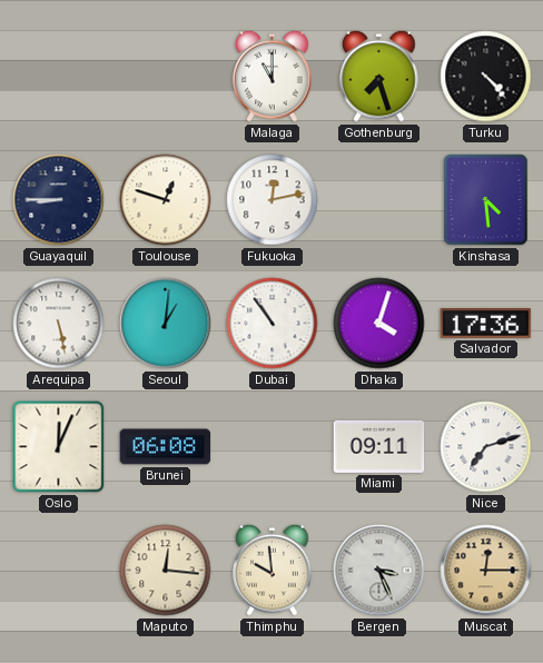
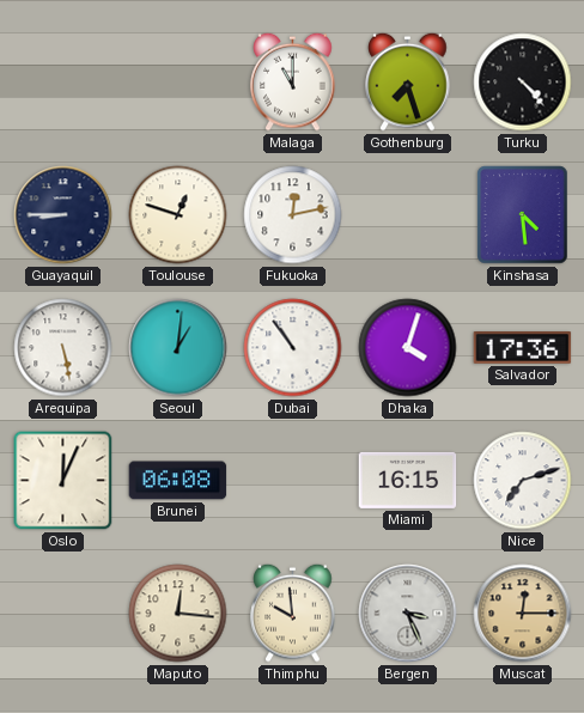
Miami: 09:11 -> 16:15
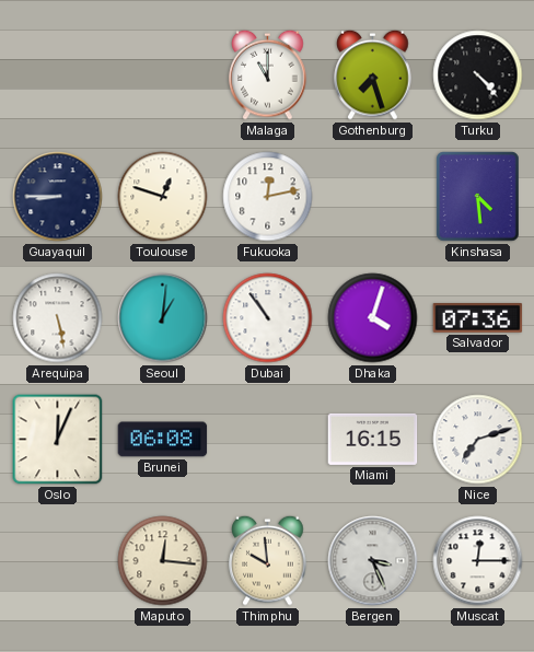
Salvador: 17:36 -> 07:36
Muscat dial: champagne -> white
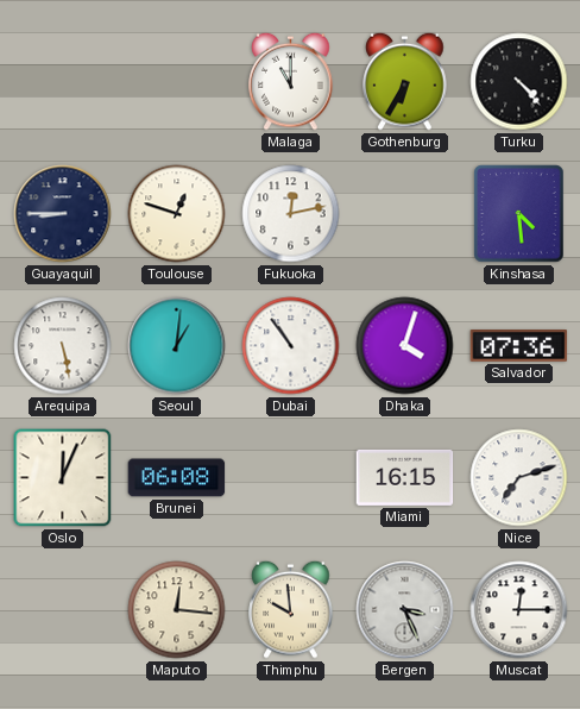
Gothenburg: 7:27 -> 6:35
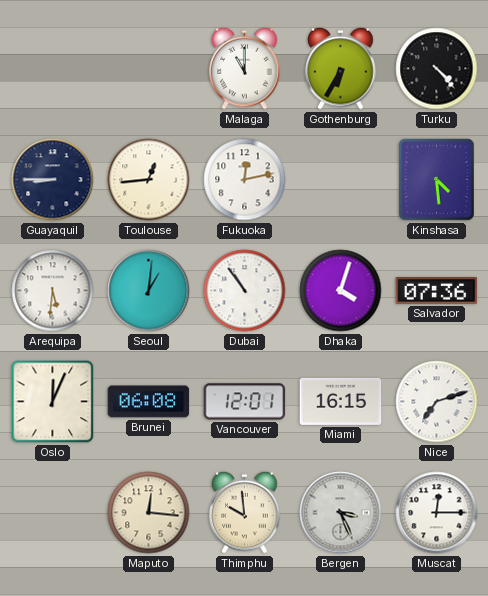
Toulouse: 12:48 -> 12:44
Arequipa: 5:28 -> 5:31
Vancouver: none -> 12:01
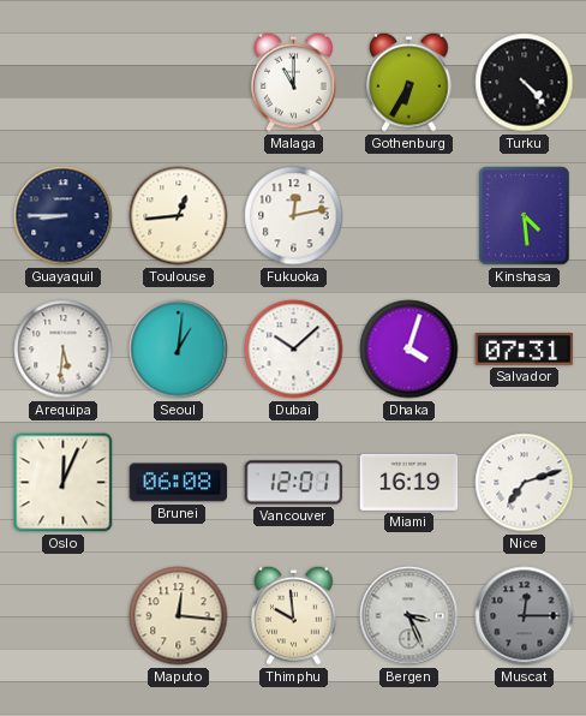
Dubai: 10:54 -> 10:08
Salvador: 07:36 -> 07:31
Miami: 16:15 -> 16:19
Muscat dial: white -> grey
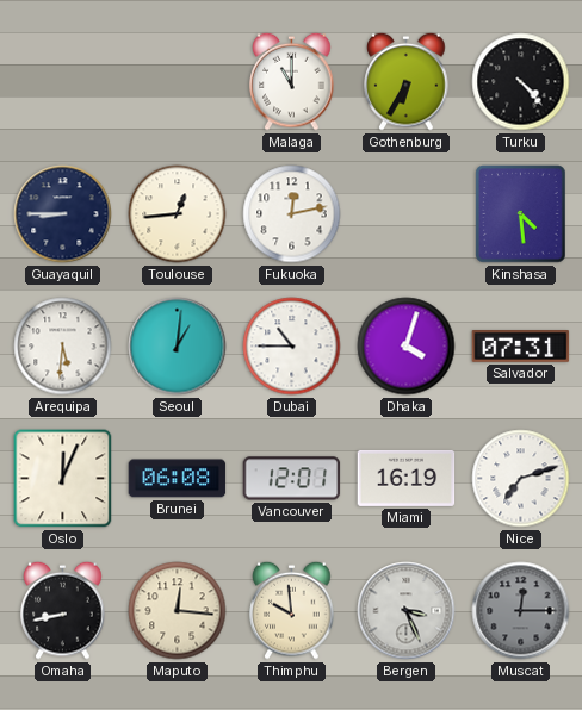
Dubai: 10:08 -> 10:45
Omaha: none -> 8:43
